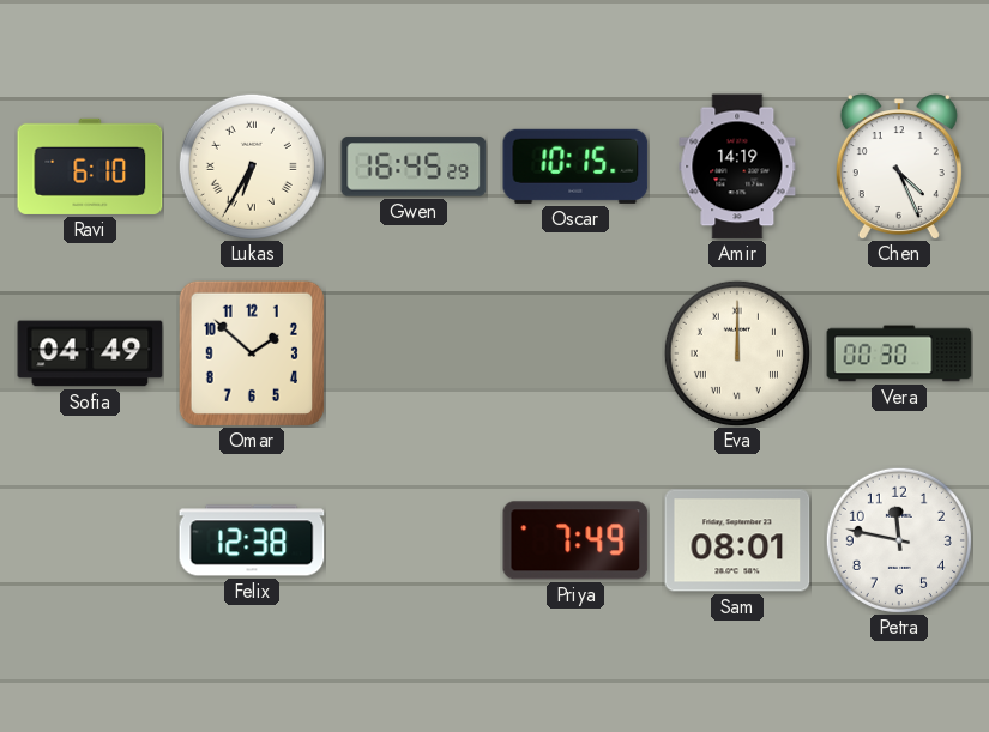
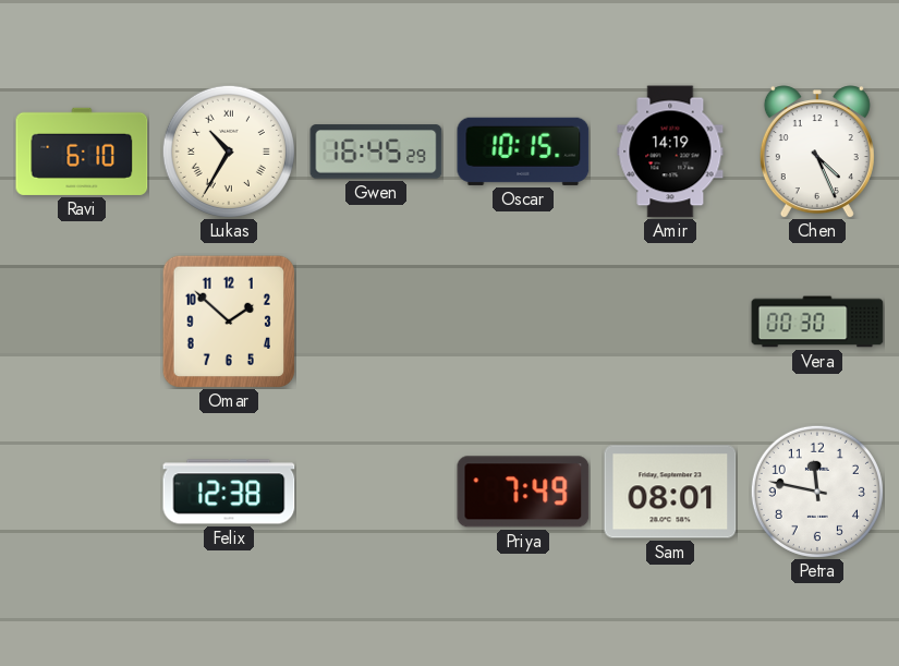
Lukas: 6:35 -> 10:35
Sofia: 04:49 -> none
Eva: 12:00 -> none
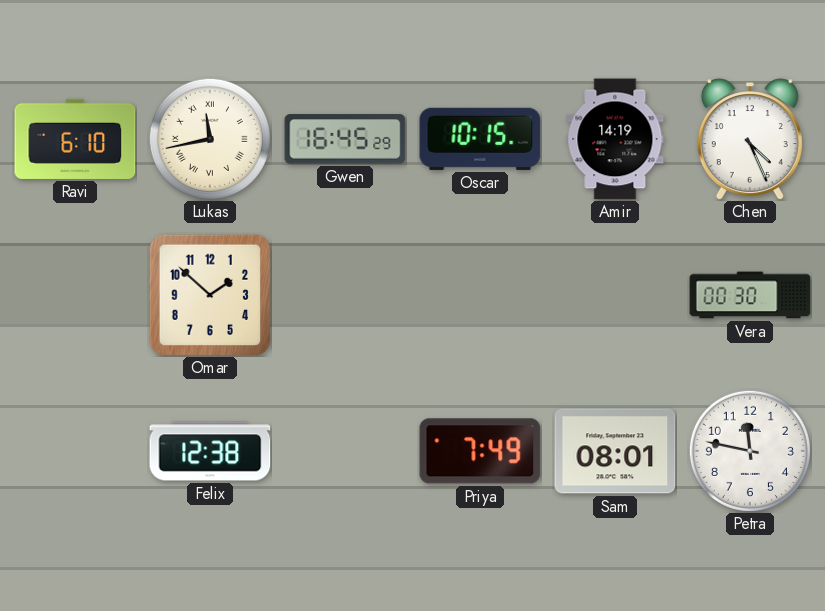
Lukas: 10:35 -> 11:43
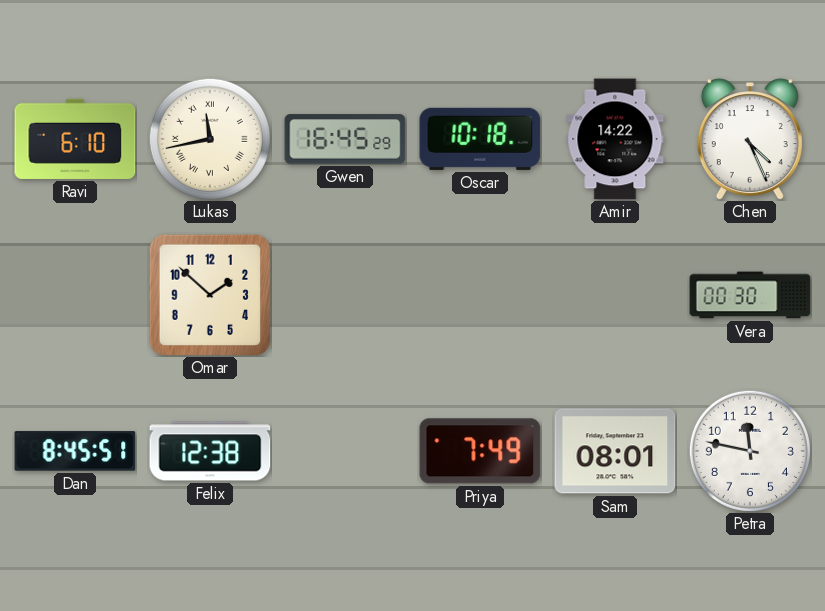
Oscar: 10:15 -> 10:18
Amir: 14:19 -> 14:22
Dan: none -> 8:45
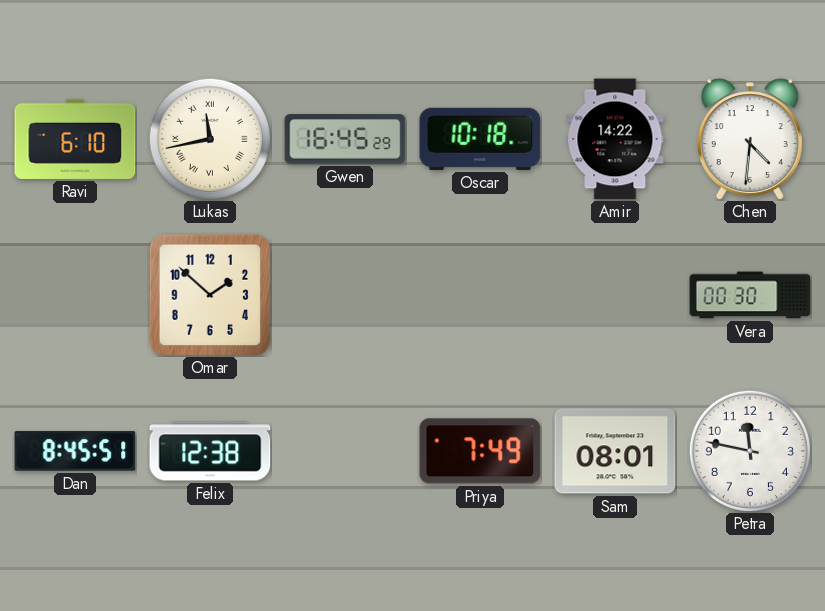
Chen: 4:26 -> 4:31
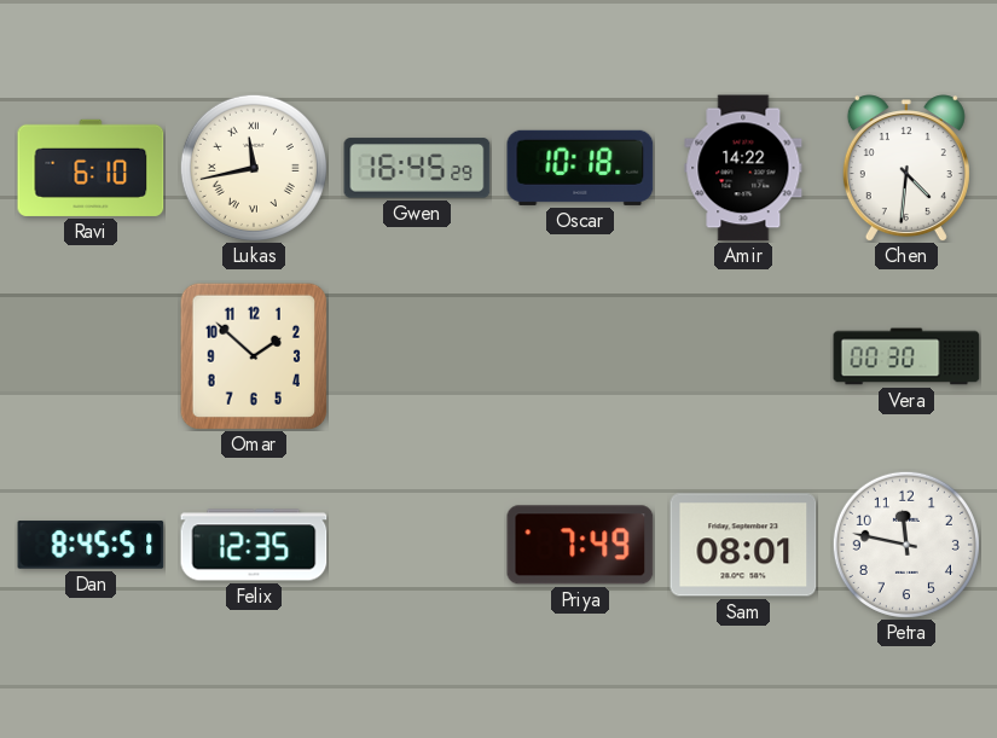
Felix: 12:38 -> 12:35
